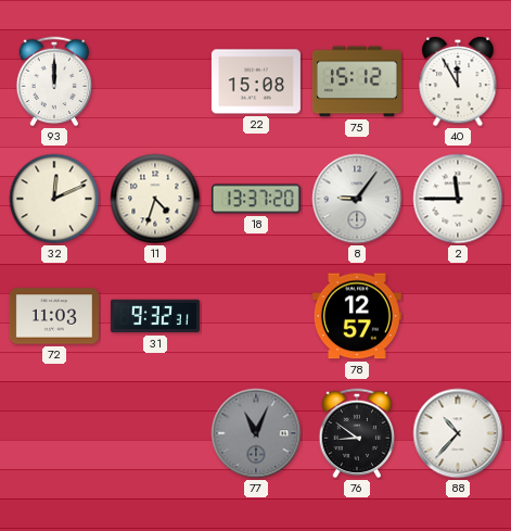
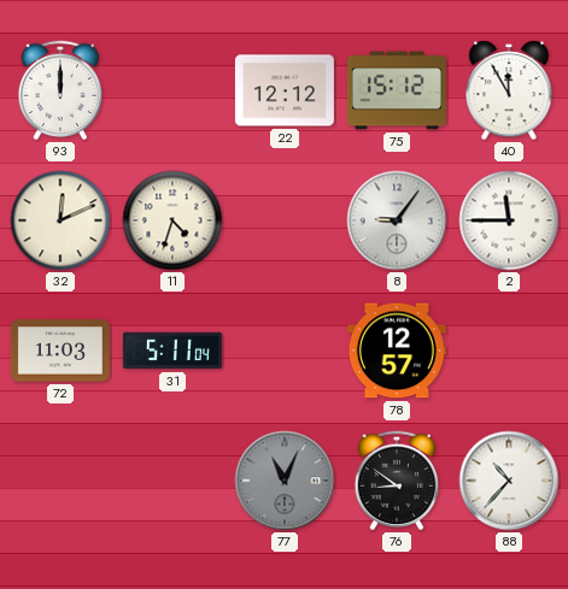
22: 15:08 -> 12:12
18: 13:37 -> none
31: 9:32 -> 5:11
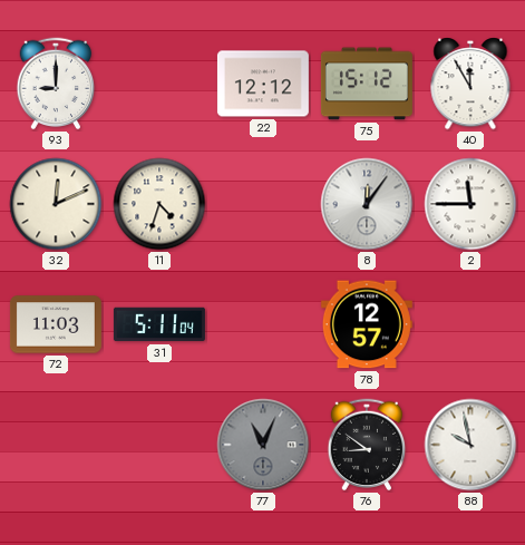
93: 12:00 -> 9:00
8: 9:06 -> 12:06
88: 10:37 -> 9:58
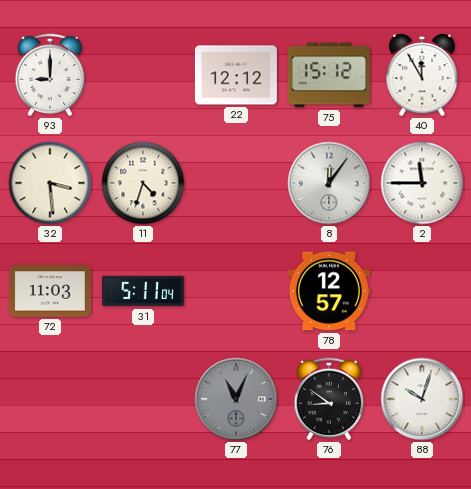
32: 12:11 -> 3:29
88: 9:58 -> 10:03
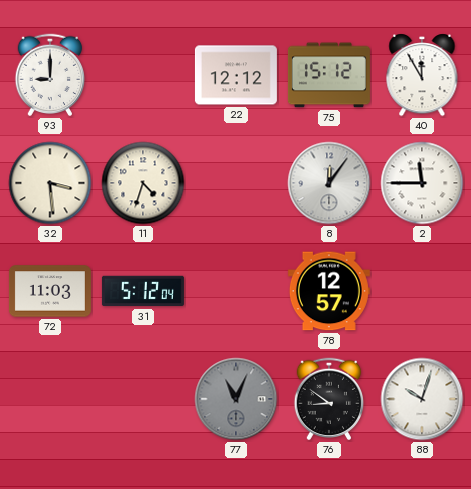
31: 5:11 -> 5:12
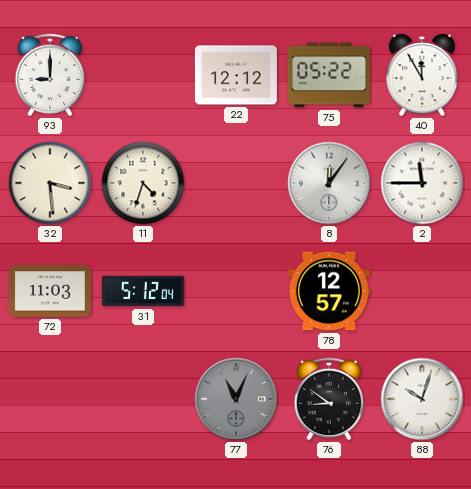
75: 15:12 -> 05:22
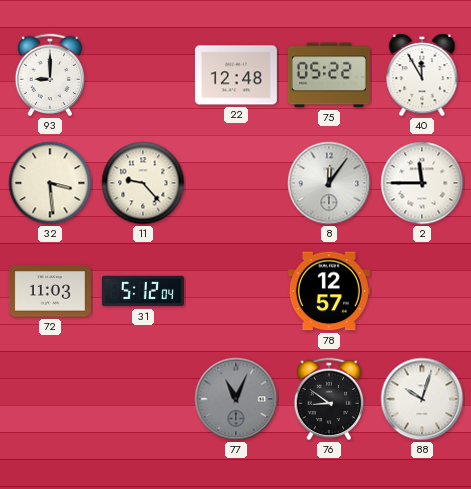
22: 12:12 -> 12:48
11: 4:33 -> 9:23
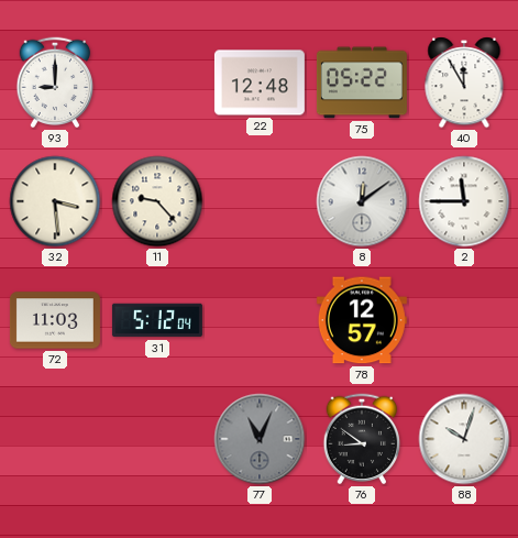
8: 12:06 -> 12:09
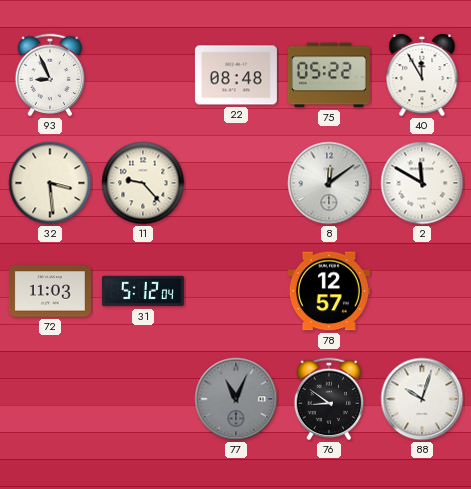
93: 9:00 -> 8:56
22: 12:48 -> 08:48
2: 11:45 -> 11:50
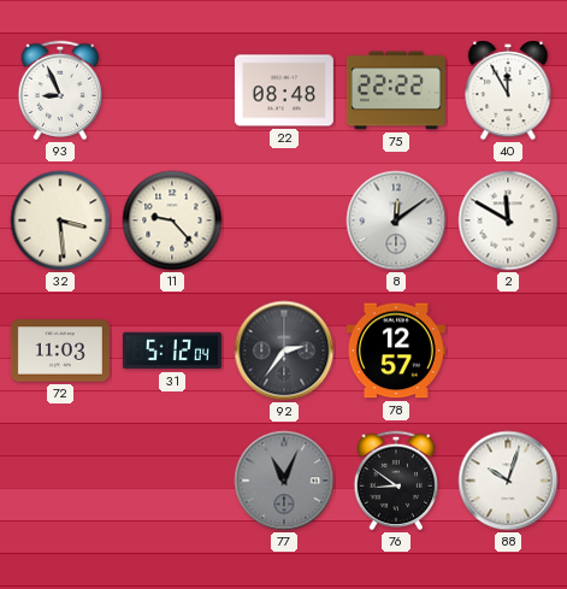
75: 05:22 -> 22:22
92: none -> 2:36
